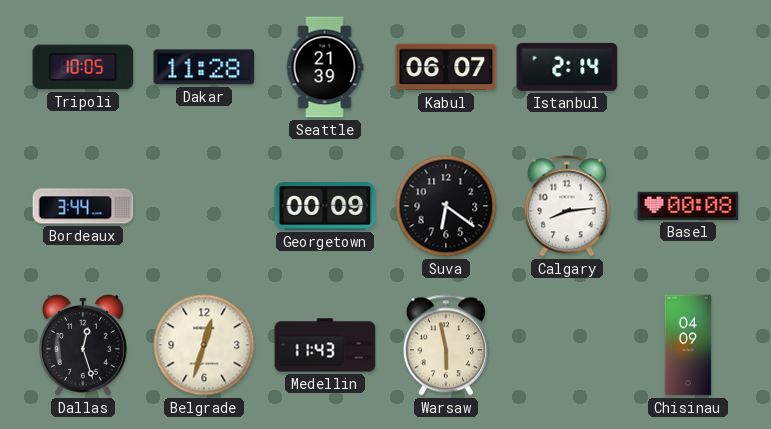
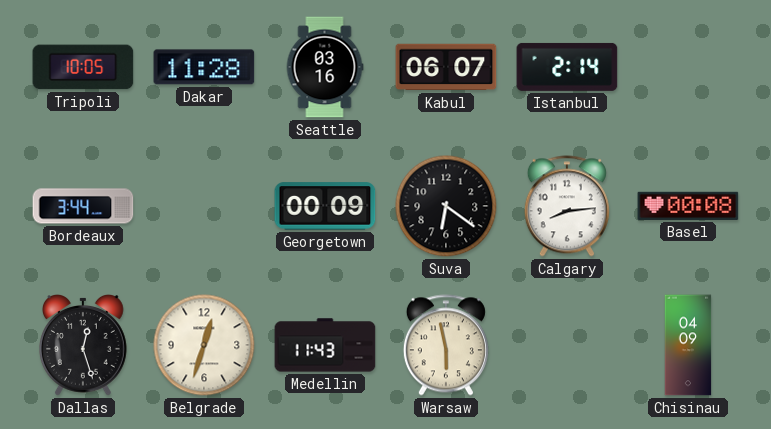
Seattle: 21:39 -> 03:16
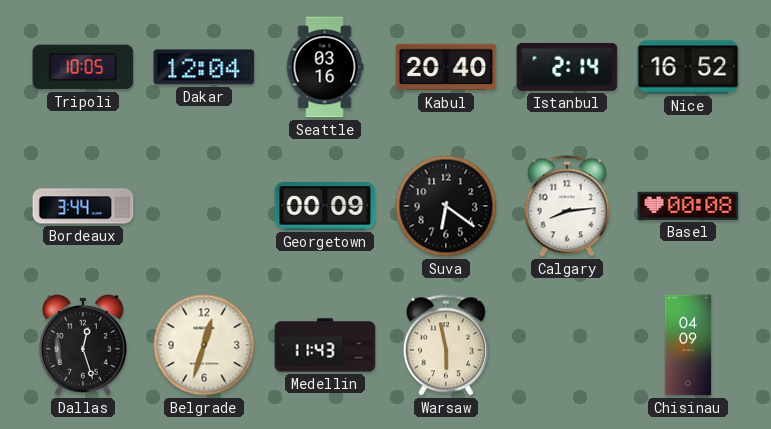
Dakar: 11:28 -> 12:04
Kabul: 06:07 -> 20:40
Nice: none -> 16:52
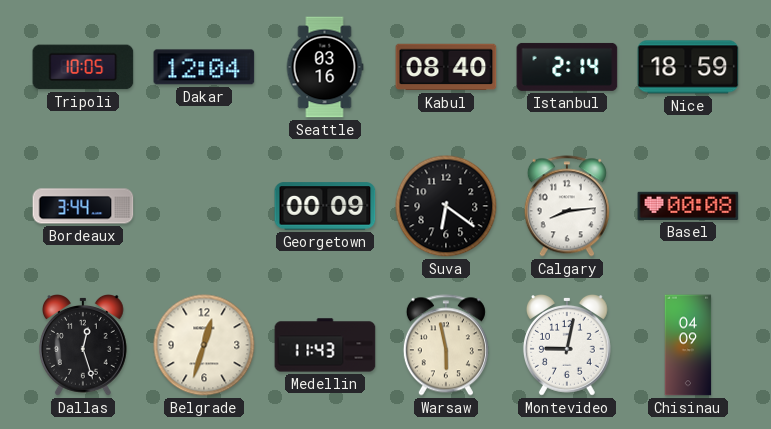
Kabul: 20:40 -> 08:40
Nice: 16:52 -> 18:59
Montevideo: none -> 9:02
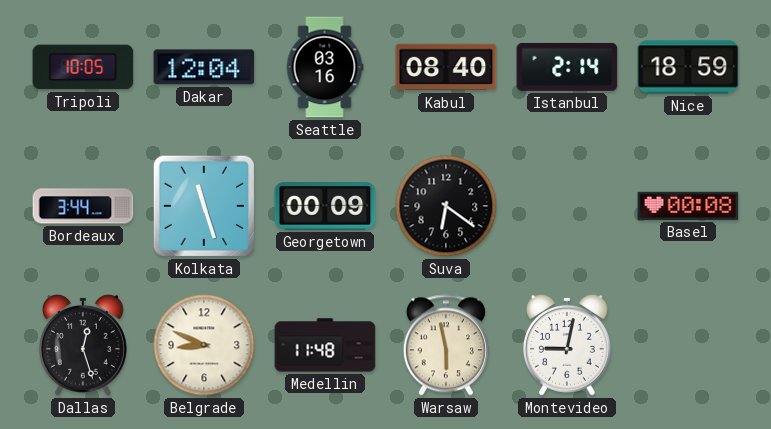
Kolkata: none -> 11:27
Calgary: 8:14 -> none
Belgrade: 12:33 -> 8:49
Medellin: 11:43 -> 11:48
Chisinau: 04:09 -> none
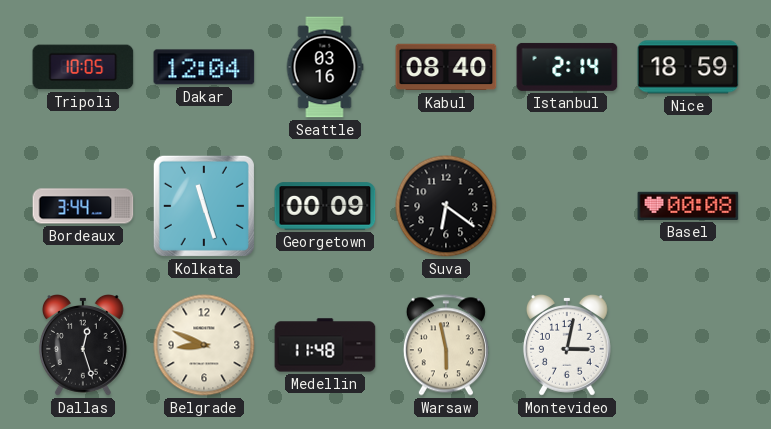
Montevideo: 9:02 -> 3:02
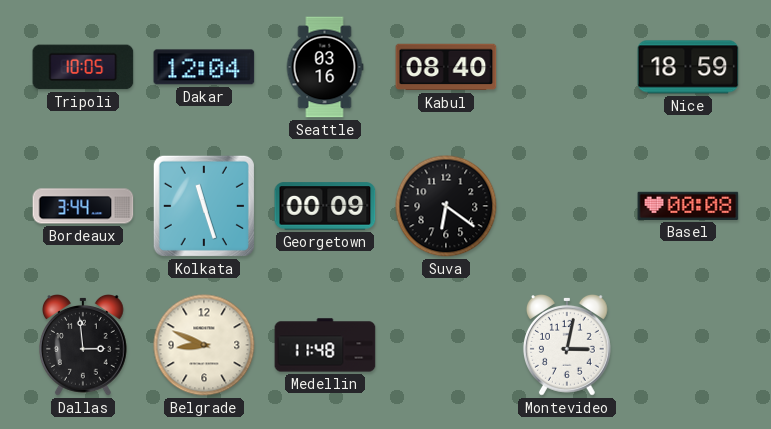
Istanbul: 2:14 -> none
Dallas: 12:27 -> 2:59
Warsaw: 5:58 -> none
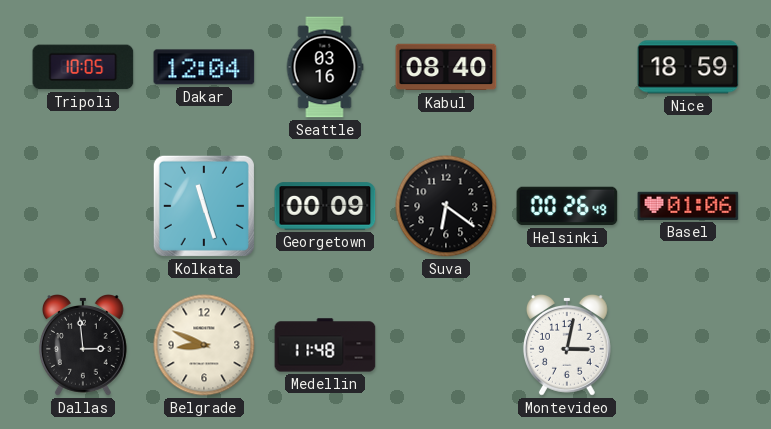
Bordeaux: 3:44 -> none
Helsinki: none -> 00:26
Basel: 00:08 -> 01:06
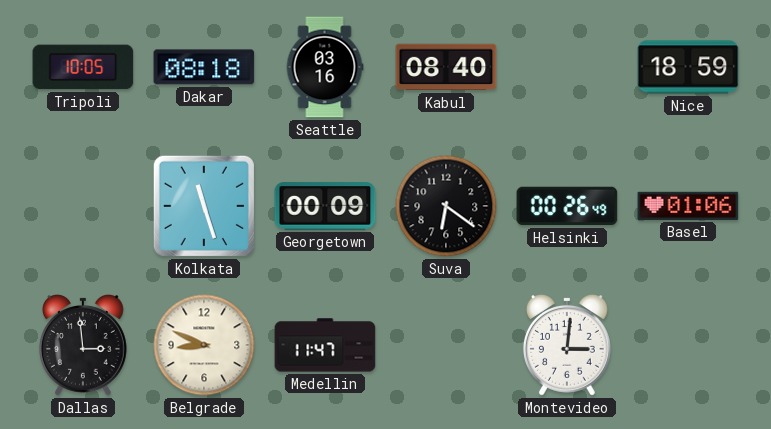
Dakar: 12:04 -> 08:18
Medellin: 11:48 -> 11:47
Montevideo: 3:02 -> 3:01
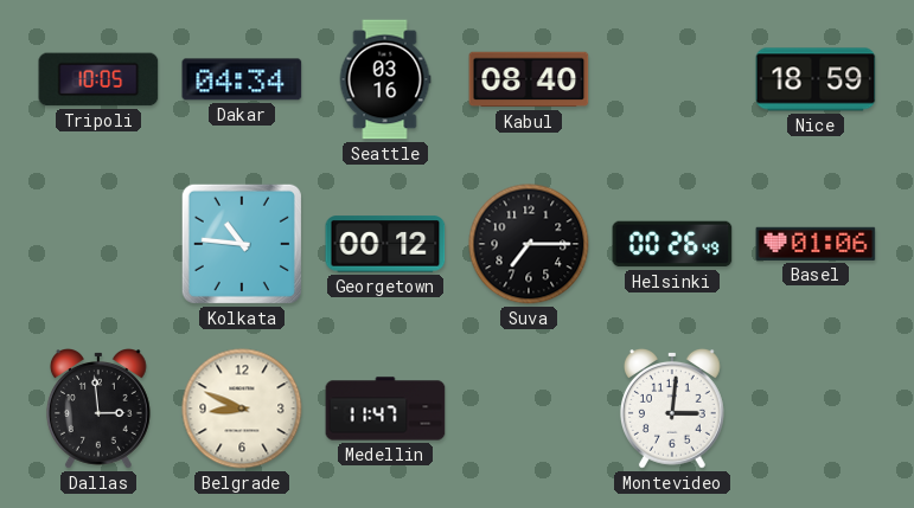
Dakar: 08:18 -> 04:34
Kolkata: 11:27 -> 10:46
Georgetown: 00:09 -> 00:12
Suva: 6:21 -> 7:15
